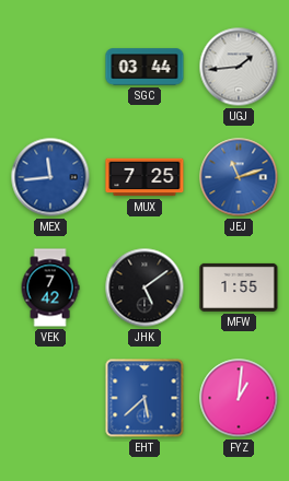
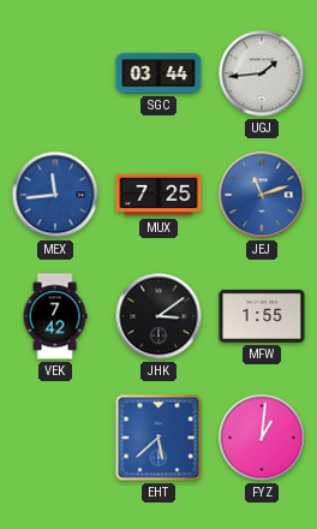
JHK: 5:09 -> 3:09
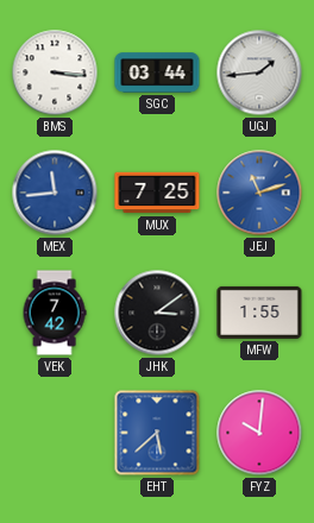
BMS: none -> 3:16
FYZ: 1:01 -> 10:01
